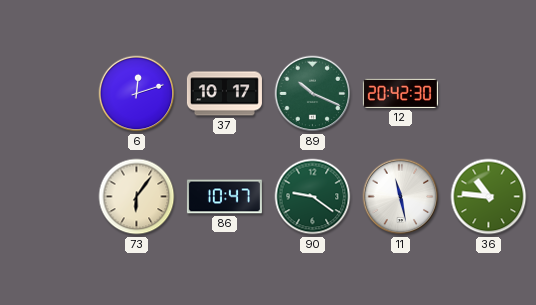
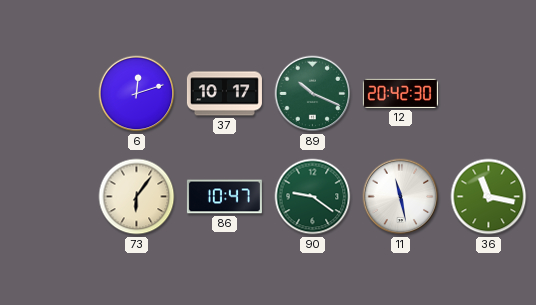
36: 10:46 -> 11:17
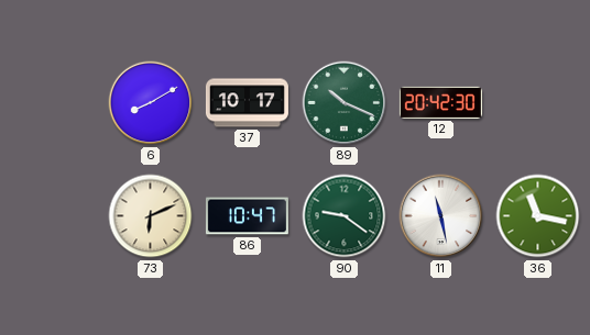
6: 12:12 -> 8:10
73: 6:06 -> 6:11
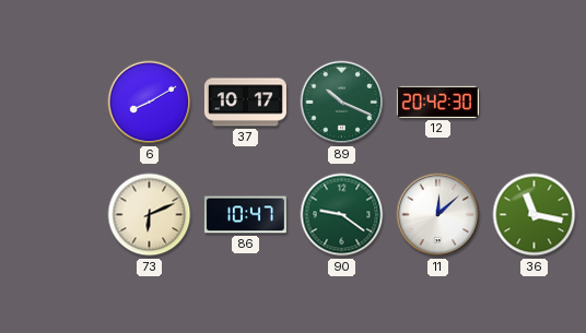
11: 11:28 -> 12:08
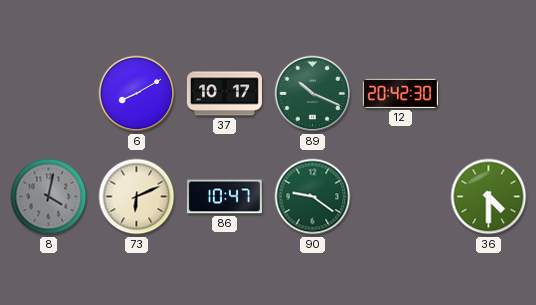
8: none -> 4:02
11: 12:08 -> none
36: 11:17 -> 4:30
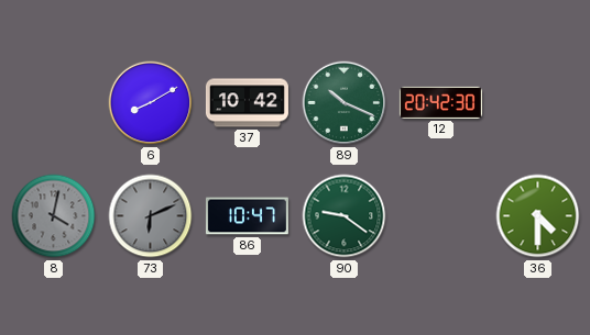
37: 10:17 -> 10:42
73 dial: cream -> grey
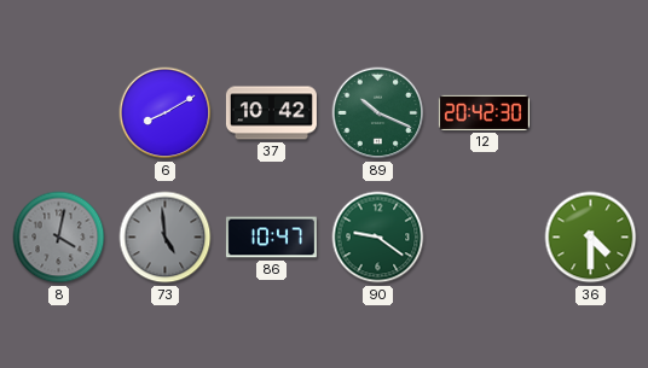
73: 6:11 -> 4:59
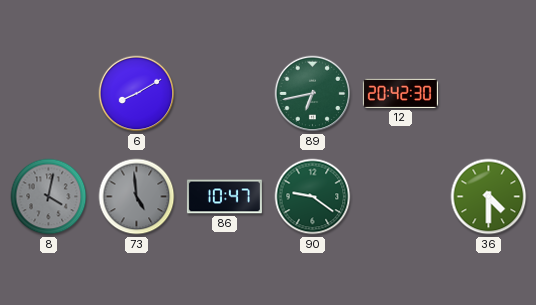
37: 10:42 -> none
89: 10:19 -> 6:43
